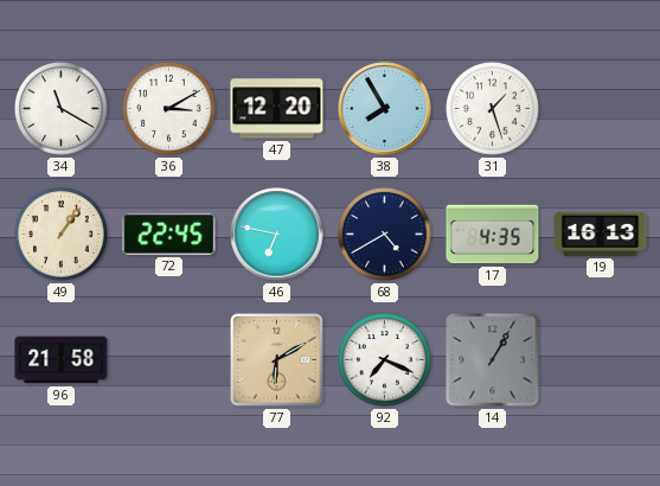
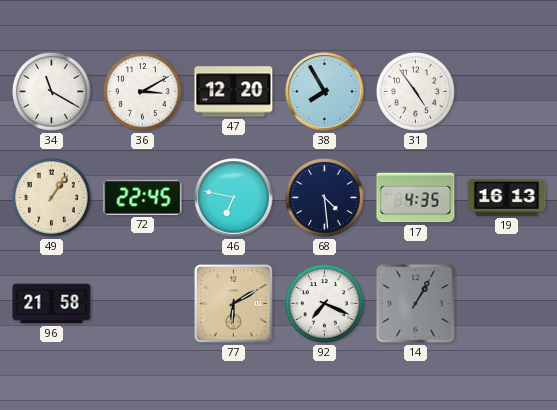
31: 1:27 -> 4:54
68: 4:40 -> 4:29
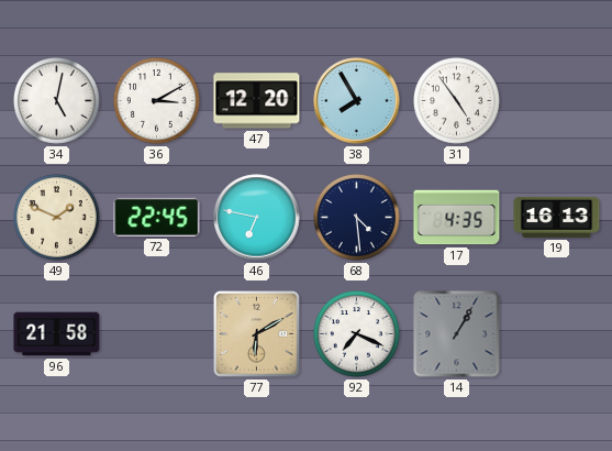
34: 11:20 -> 5:02
49: 1:06 -> 1:49
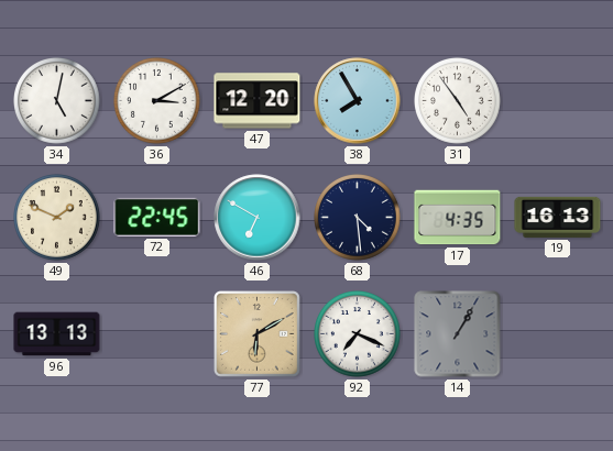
46: 6:47 -> 6:50
96: 21:58 -> 13:13
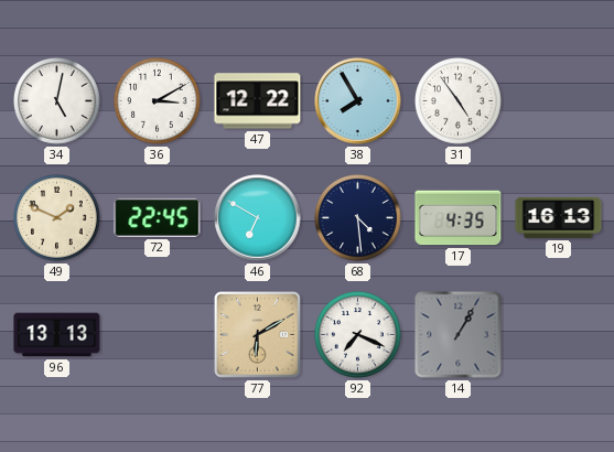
47: 12:20 -> 12:22
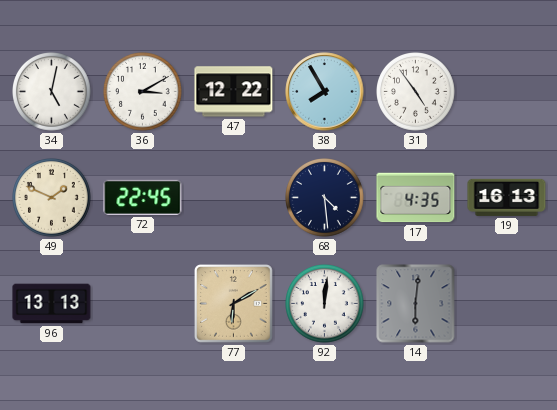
46: 6:50 -> none
92: 7:19 -> 12:01
14: 1:05 -> 6:01
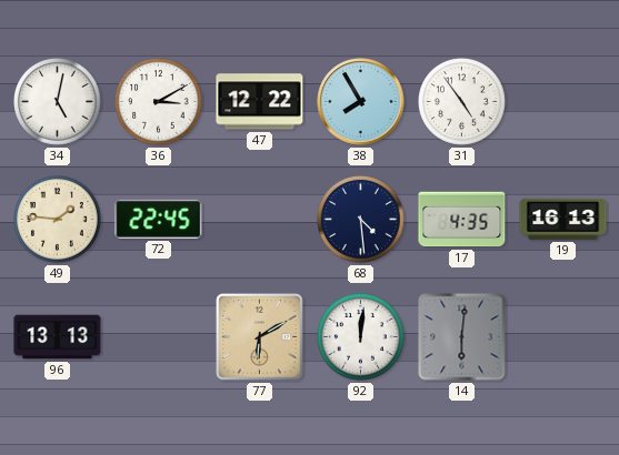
49: 1:49 -> 1:46
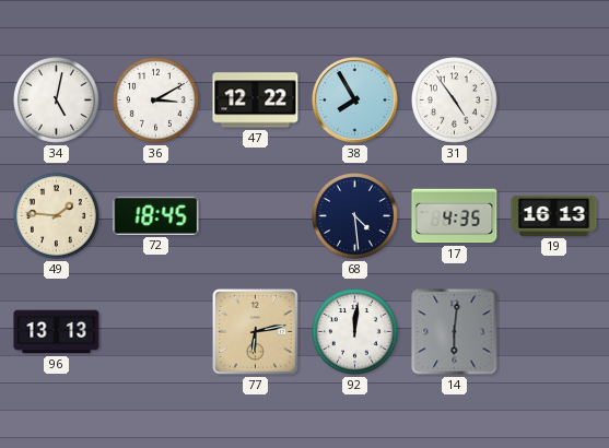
72: 22:45 -> 18:45
77: 6:10 -> 6:13
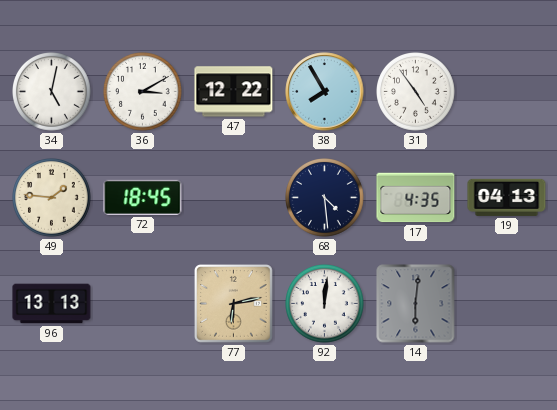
19: 16:13 -> 04:13
